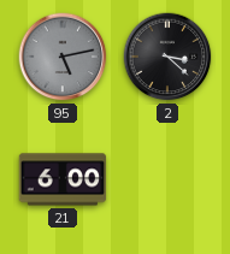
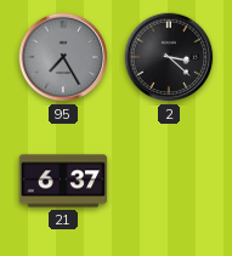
95: 5:13 -> 7:25
21: 6:00 -> 6:37
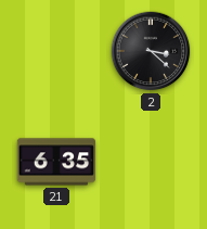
95: 7:25 -> none
21: 6:37 -> 6:35
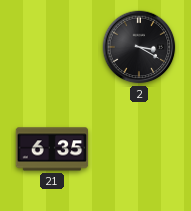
2: 3:22 -> 3:20
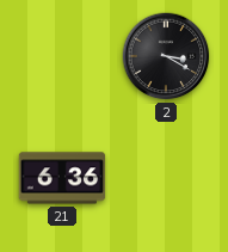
21: 6:35 -> 6:36
